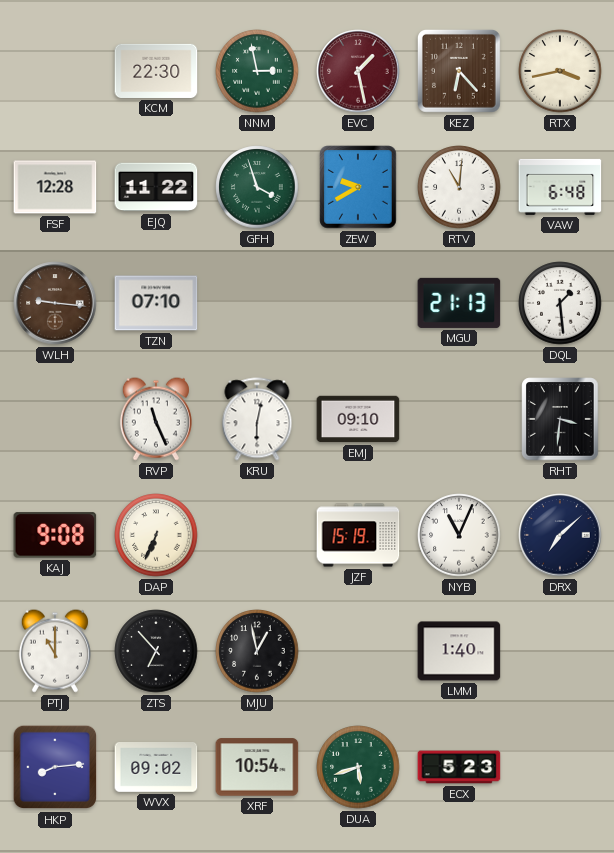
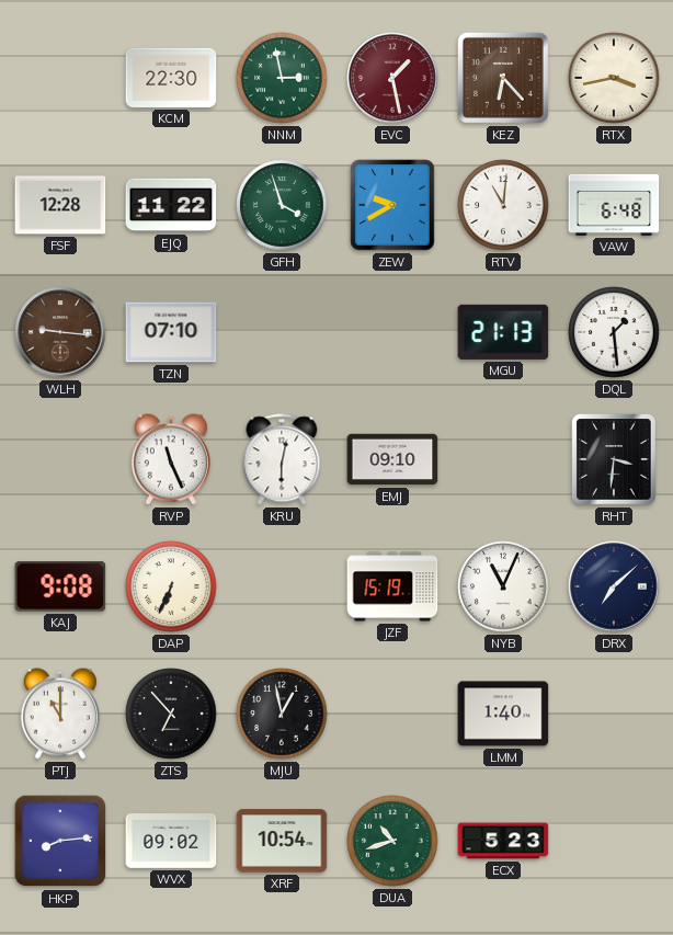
DUA: 5:42 -> 10:42
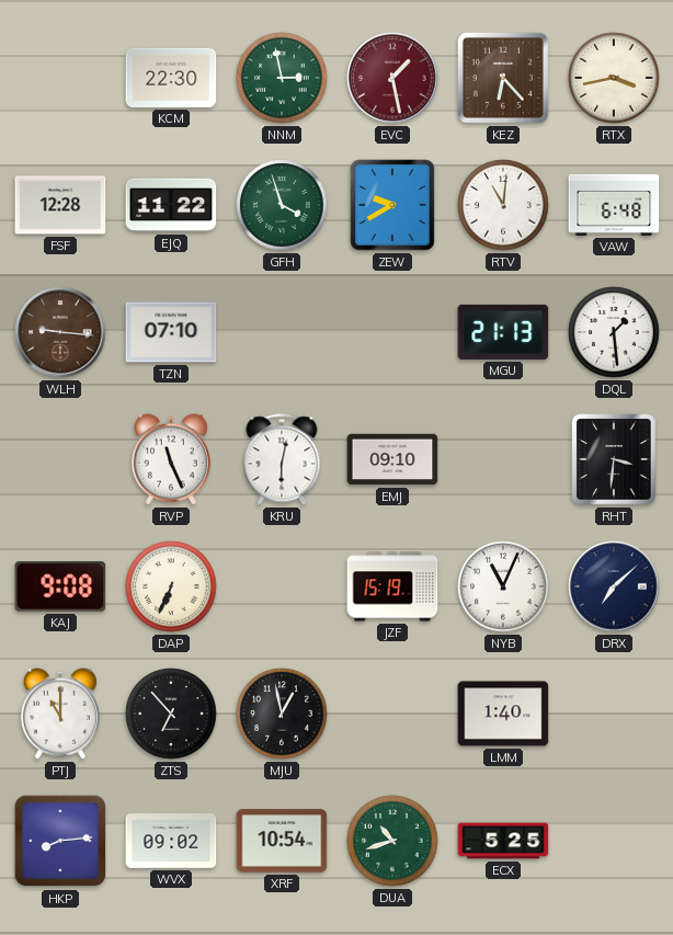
ECX: 5:23 -> 5:25
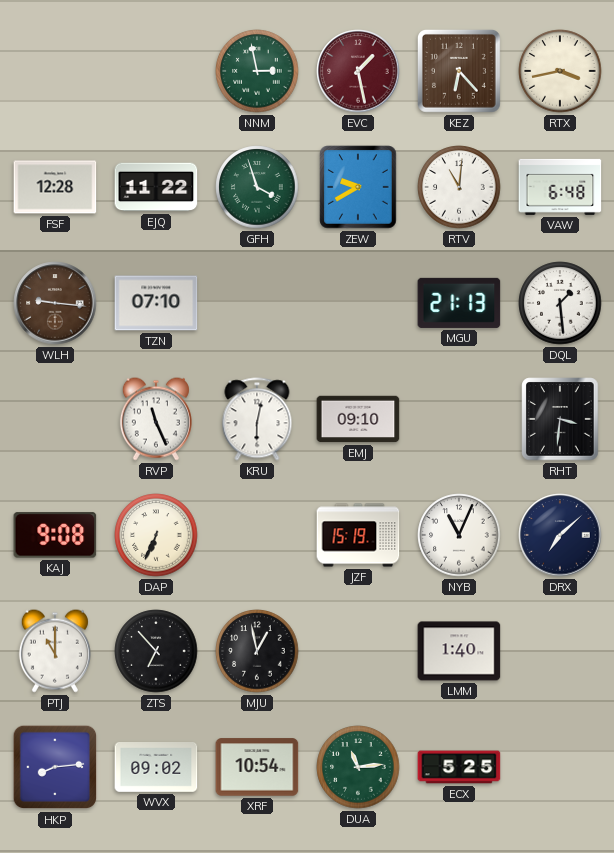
KCM: 22:30 -> none
DUA: 10:42 -> 11:14
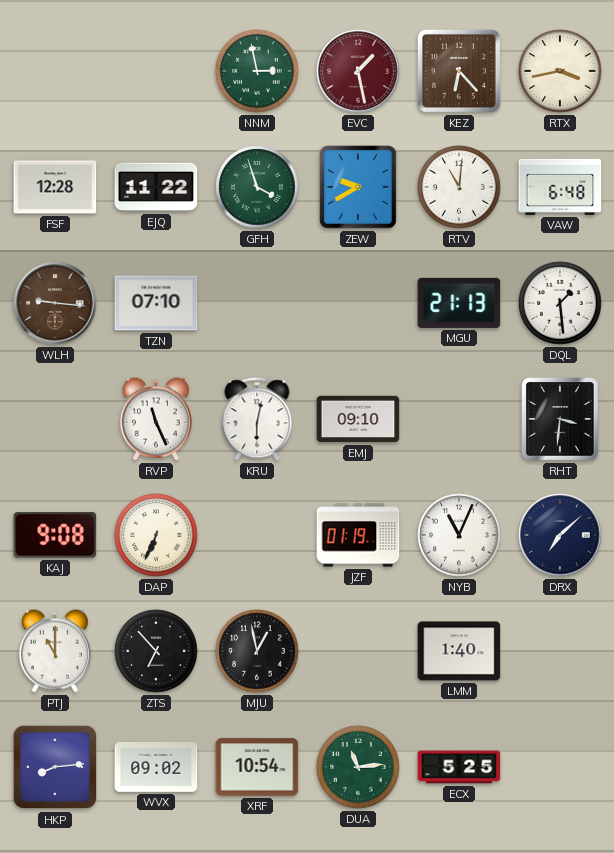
JZF: 15:19 -> 01:19
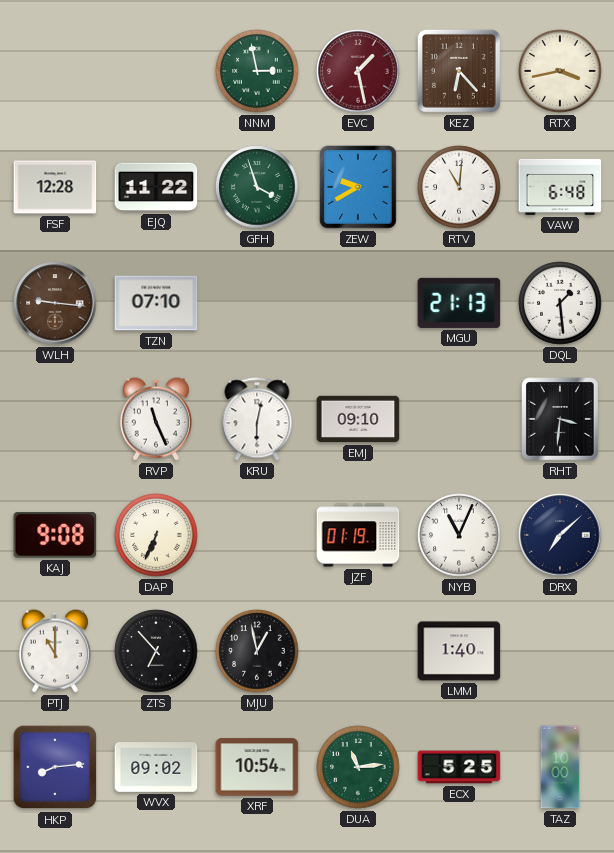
TAZ: none -> 10:00
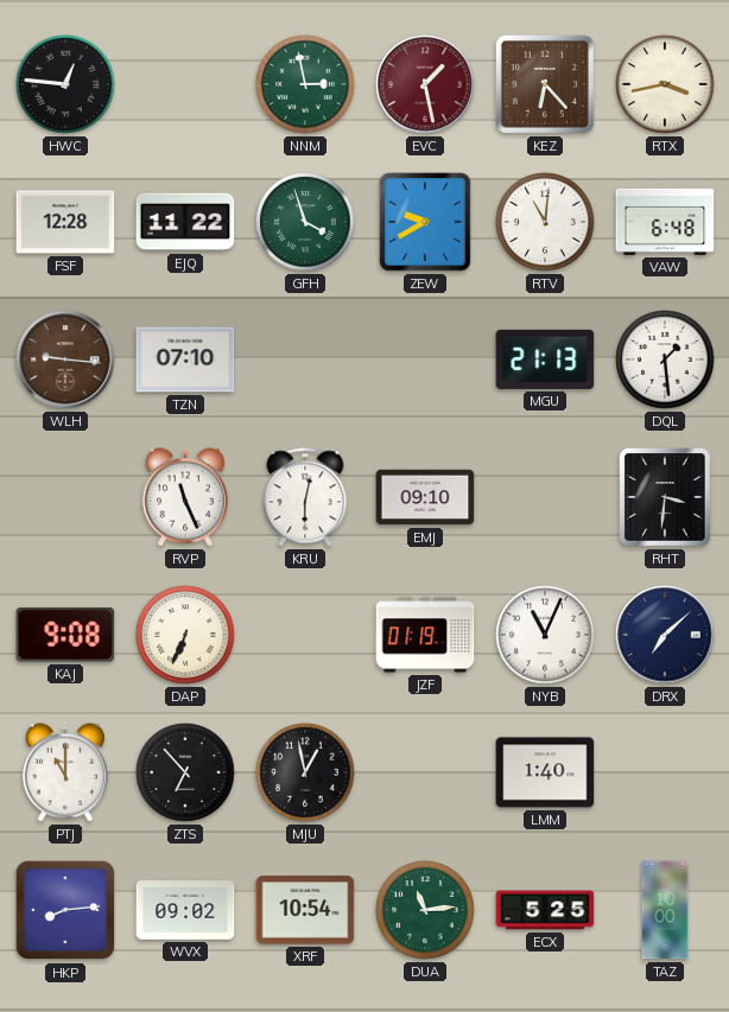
HWC: none -> 12:46
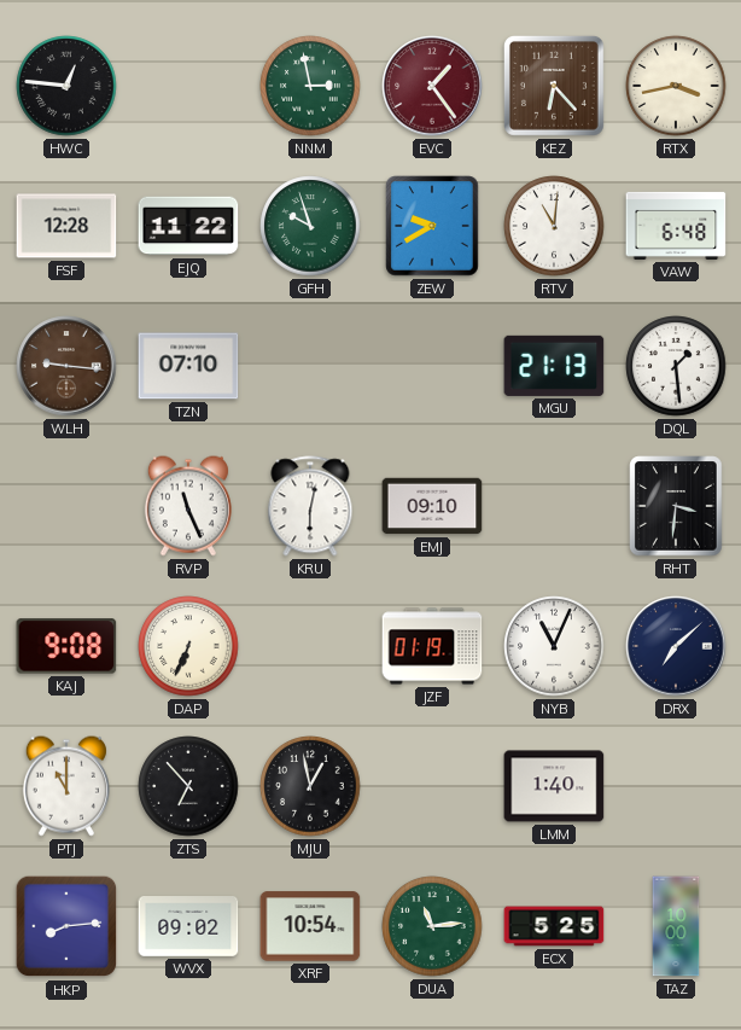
EVC: 1:28 -> 1:24
GFH: 3:57 -> 9:57
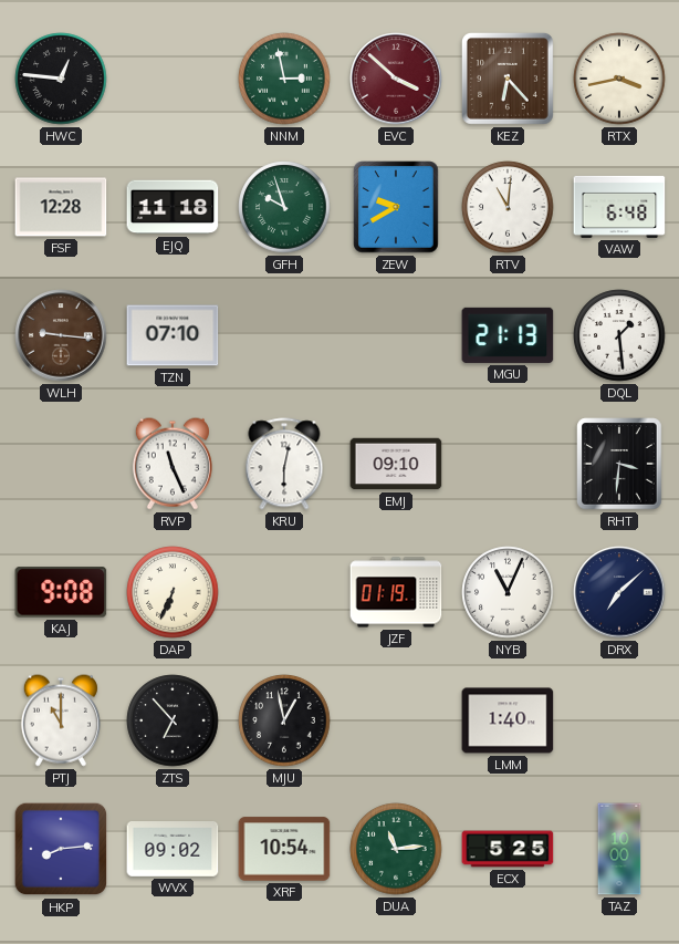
EVC: 1:24 -> 3:52
EJQ: 11:22 -> 11:18
